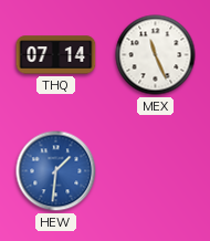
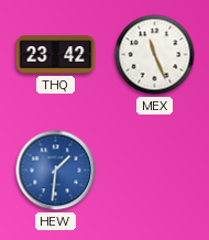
THQ: 07:14 -> 23:42
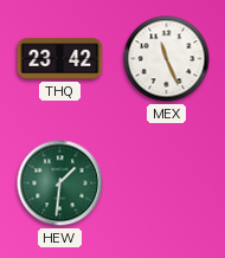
HEW dial: blue -> green
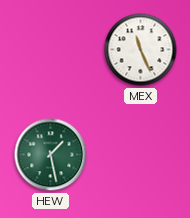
THQ: 23:42 -> none
HEW: 1:31 -> 1:28
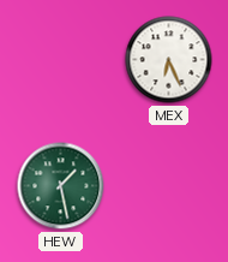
MEX: 11:26 -> 6:26
